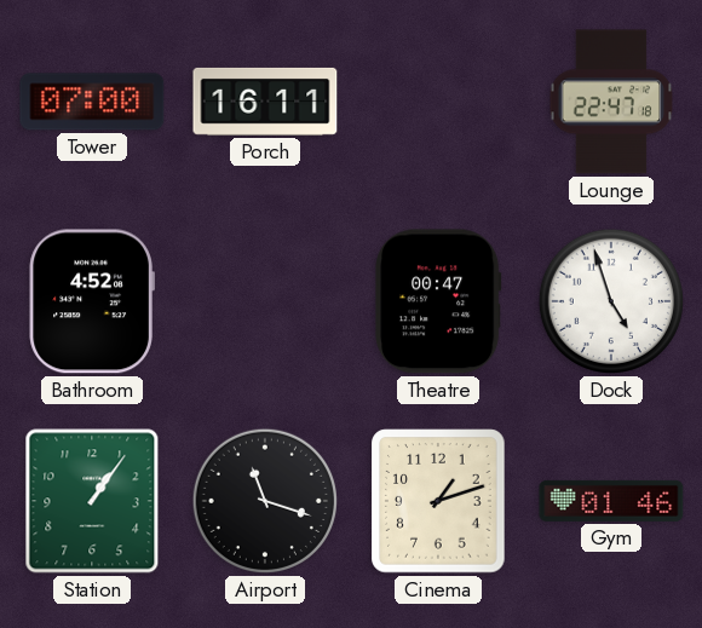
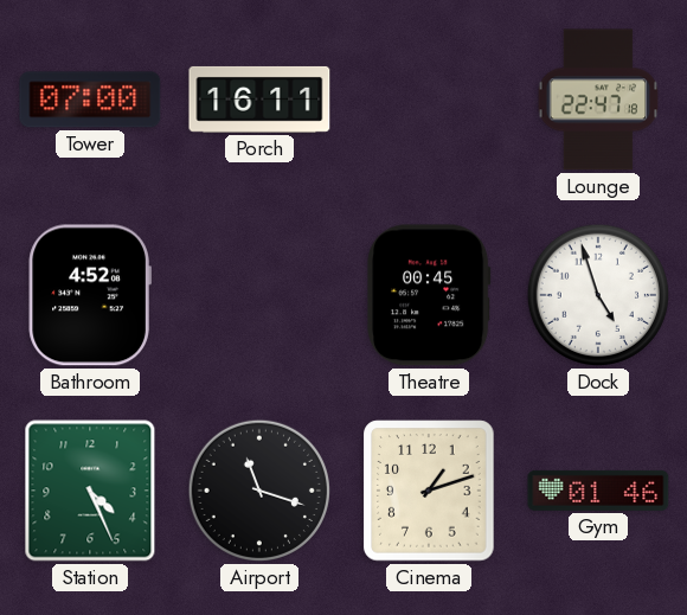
Theatre: 00:47 -> 00:45
Station: 1:06 -> 4:26
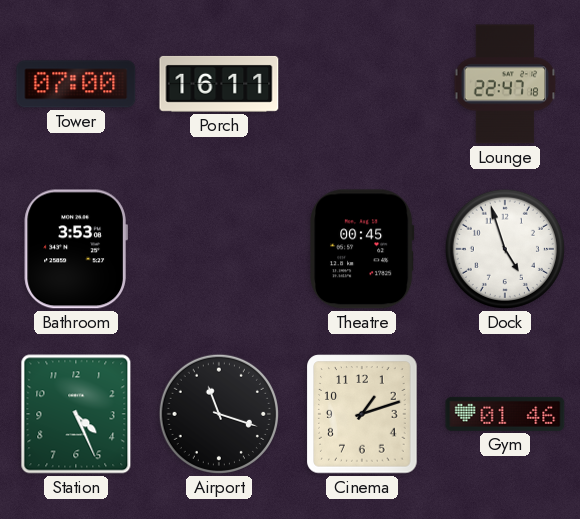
Bathroom: 4:52 -> 3:53
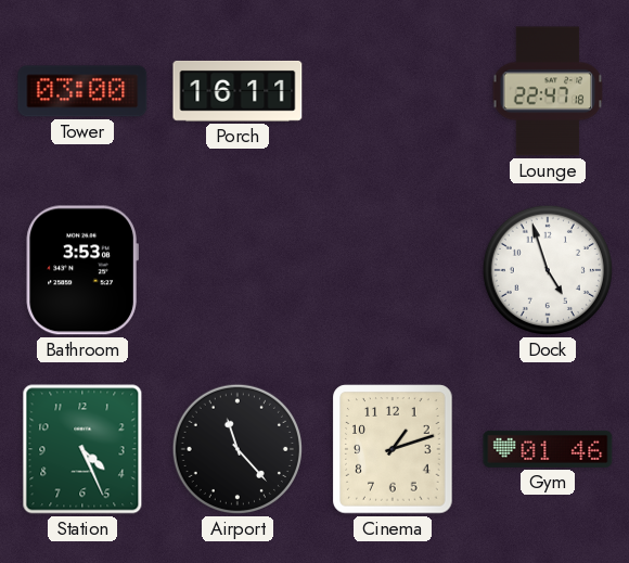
Tower: 07:00 -> 03:00
Theatre: 00:45 -> none
Airport: 11:18 -> 11:23
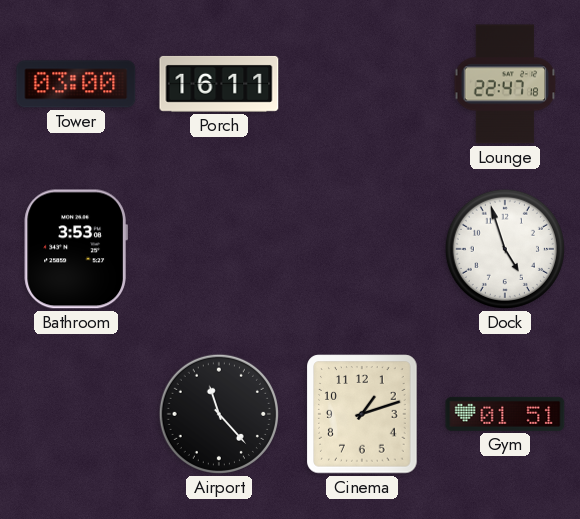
Station: 4:26 -> none
Gym: 01:46 -> 01:51
